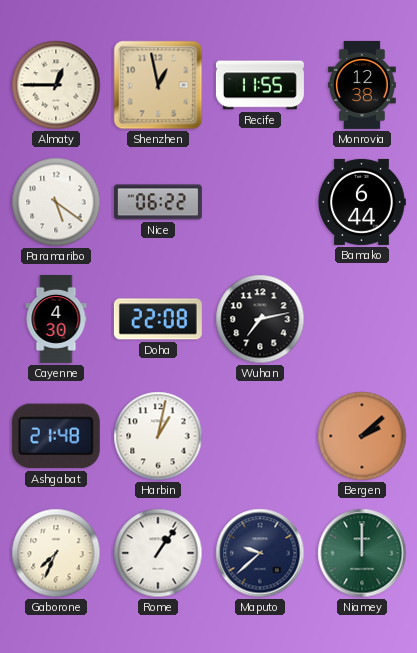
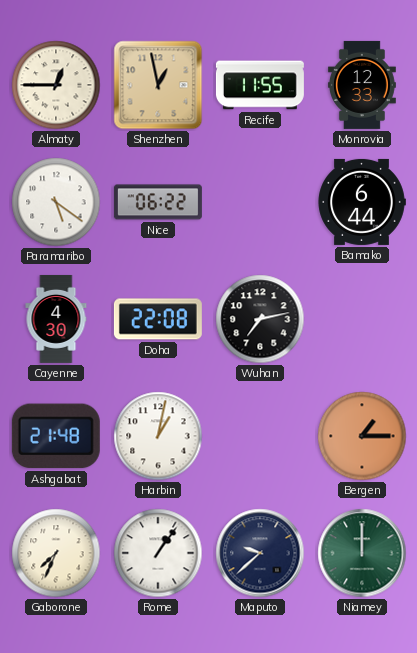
Monrovia: 12:38 -> 12:33
Bergen: 2:08 -> 1:15
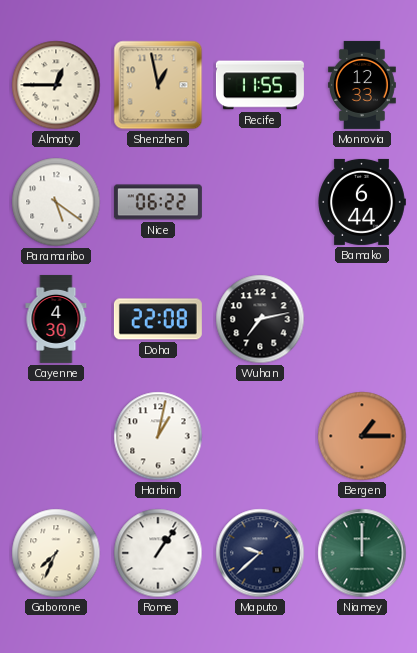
Ashgabat: 21:48 -> none
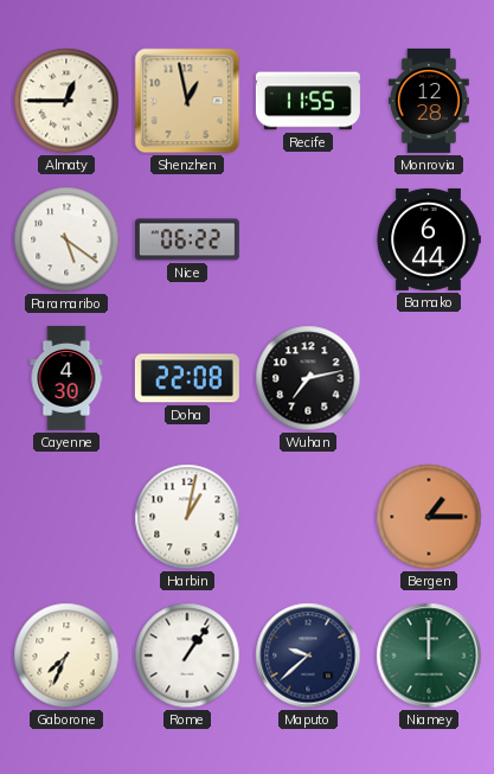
Monrovia: 12:33 -> 12:28
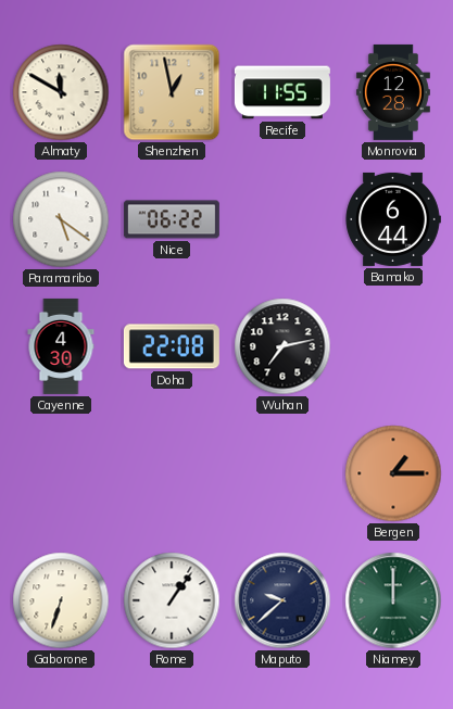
Almaty: 12:45 -> 11:50
Harbin: 1:02 -> none
Gaborone: 7:34 -> 6:33
